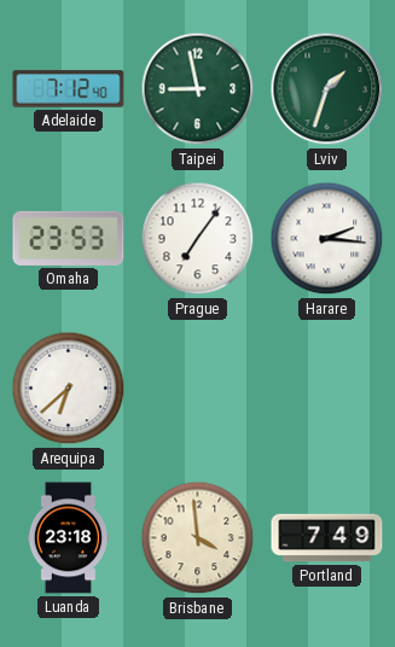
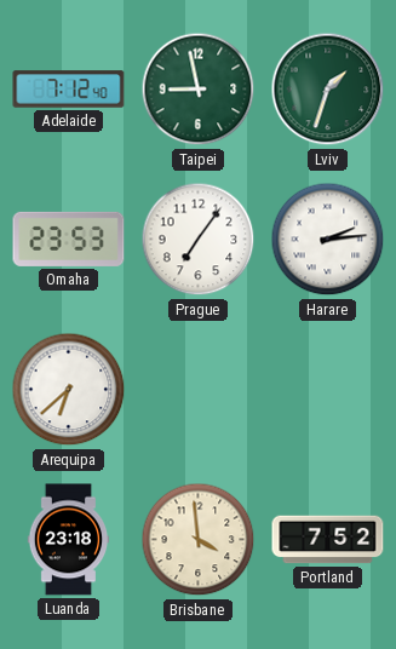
Harare: 2:16 -> 2:14
Portland: 7:49 -> 7:52
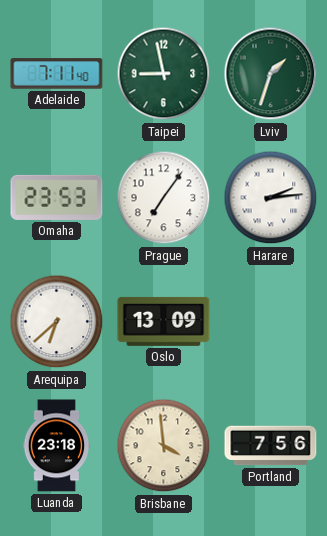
Adelaide: 7:12 -> 7:11
Oslo: none -> 13:09
Portland: 7:52 -> 7:56
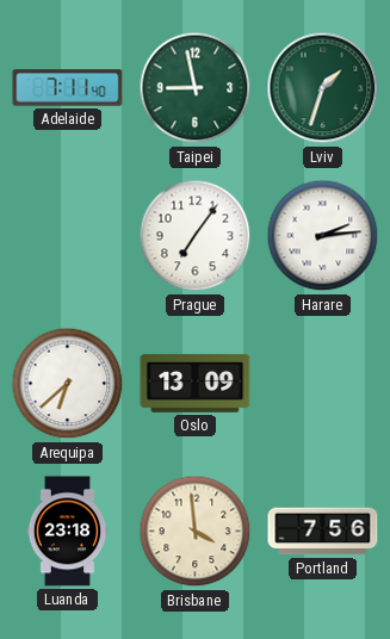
Omaha: 23:53 -> none
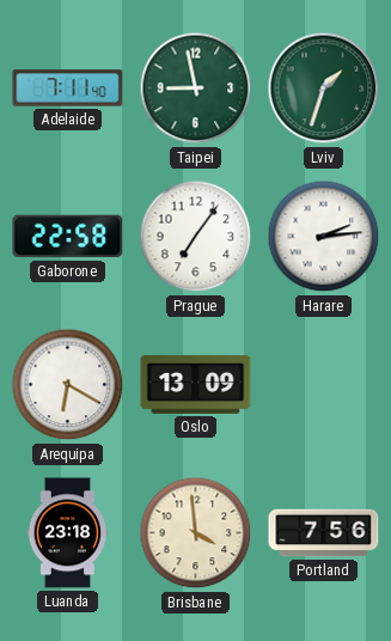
Gaborone: none -> 22:58
Arequipa: 6:38 -> 6:20
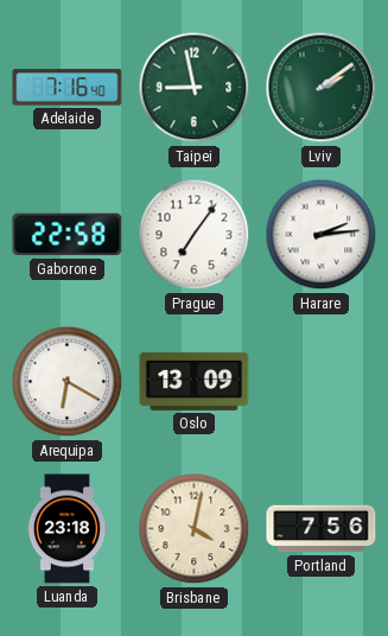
Adelaide: 7:11 -> 7:16
Lviv: 1:33 -> 2:09
Brisbane: 3:59 -> 4:02
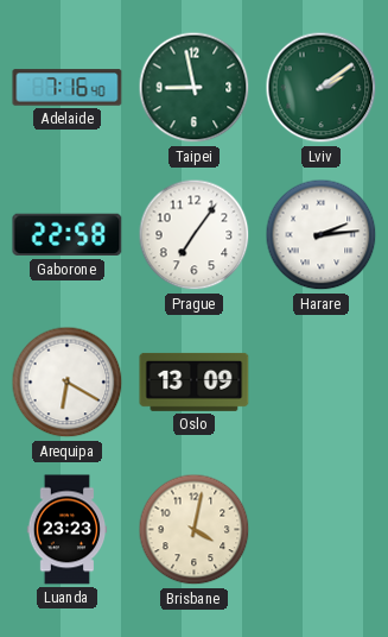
Luanda: 23:18 -> 23:23
Portland: 7:56 -> none
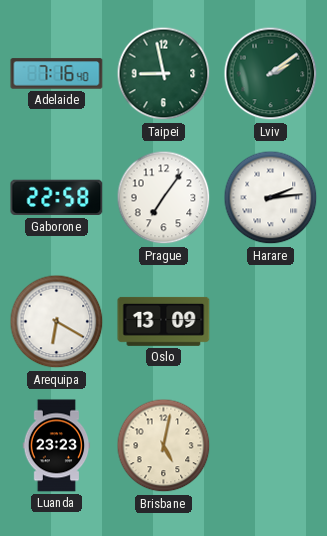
Brisbane: 4:02 -> 5:02
